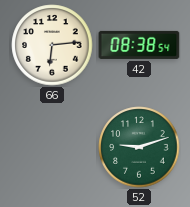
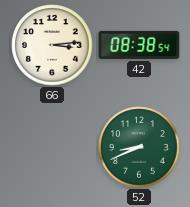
66: 6:14 -> 3:14
52: 9:12 -> 8:41
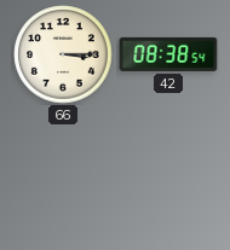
66: 3:14 -> 3:15
52: 8:41 -> none
